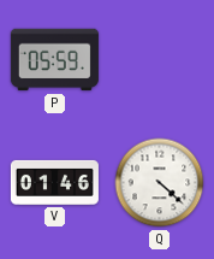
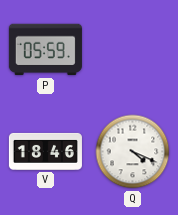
V: 01:46 -> 18:46
Q: 4:22 -> 4:19
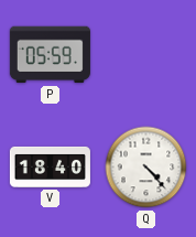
V: 18:46 -> 18:40
Q: 4:19 -> 4:23
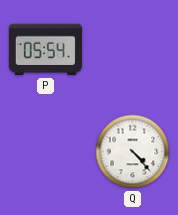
P: 05:59 -> 05:54
V: 18:40 -> none
